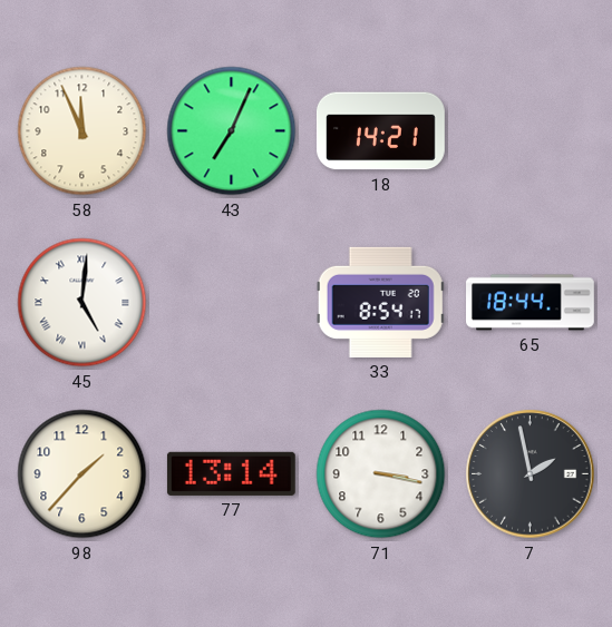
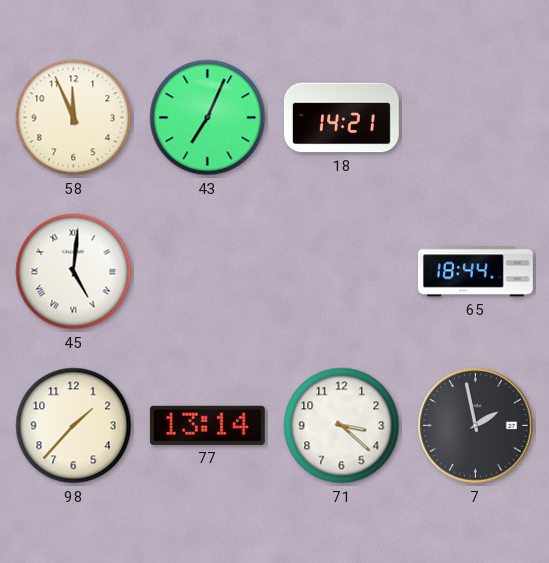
33: 8:54 -> none
71: 3:17 -> 3:22
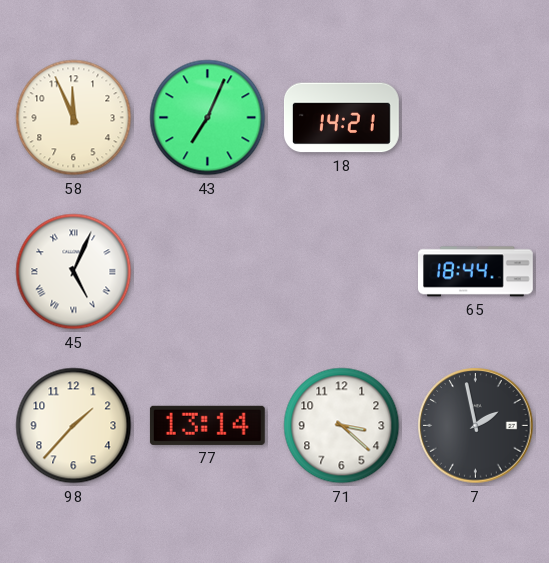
45: 5:01 -> 5:04
